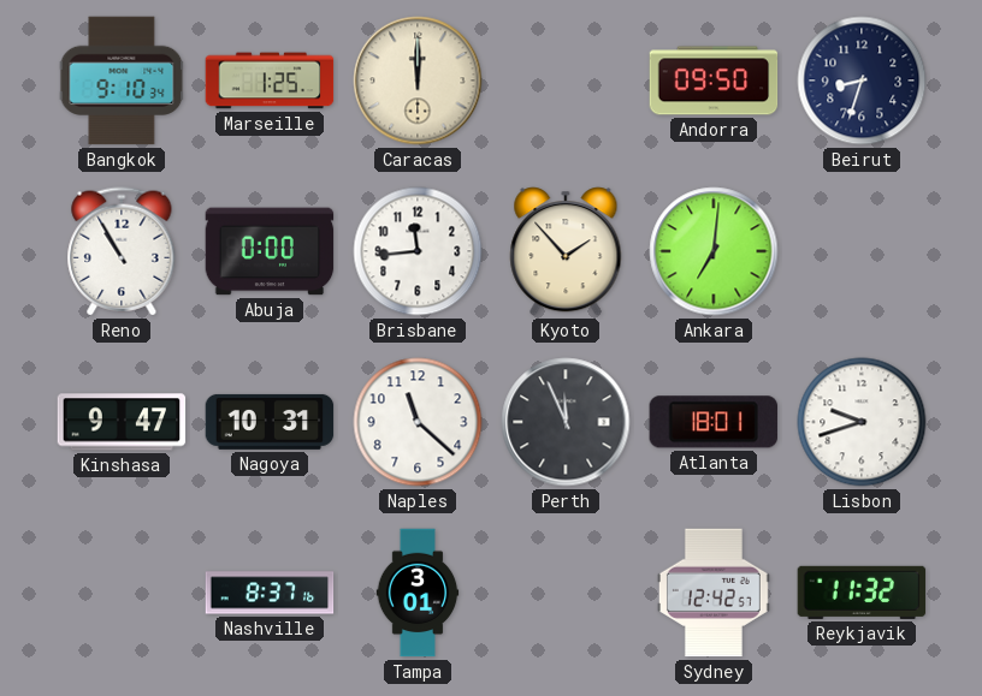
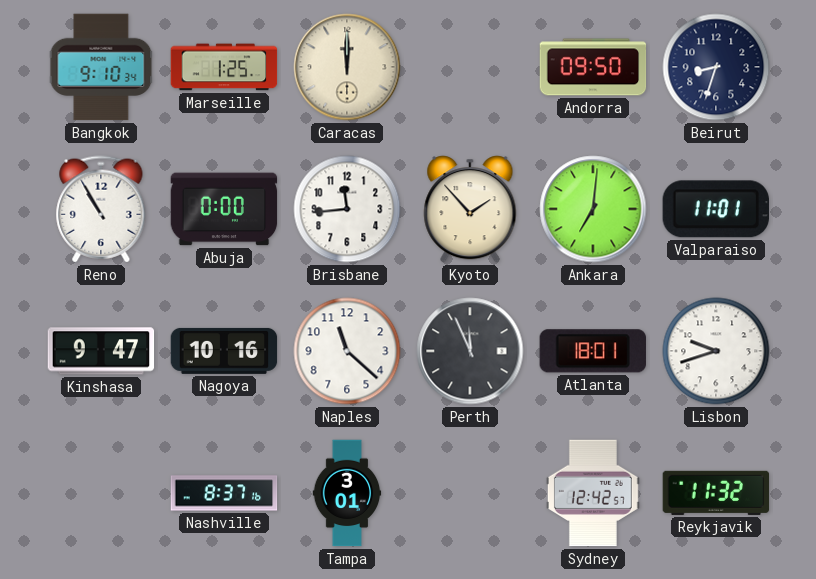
Valparaiso: none -> 11:01
Nagoya: 10:31 -> 10:16
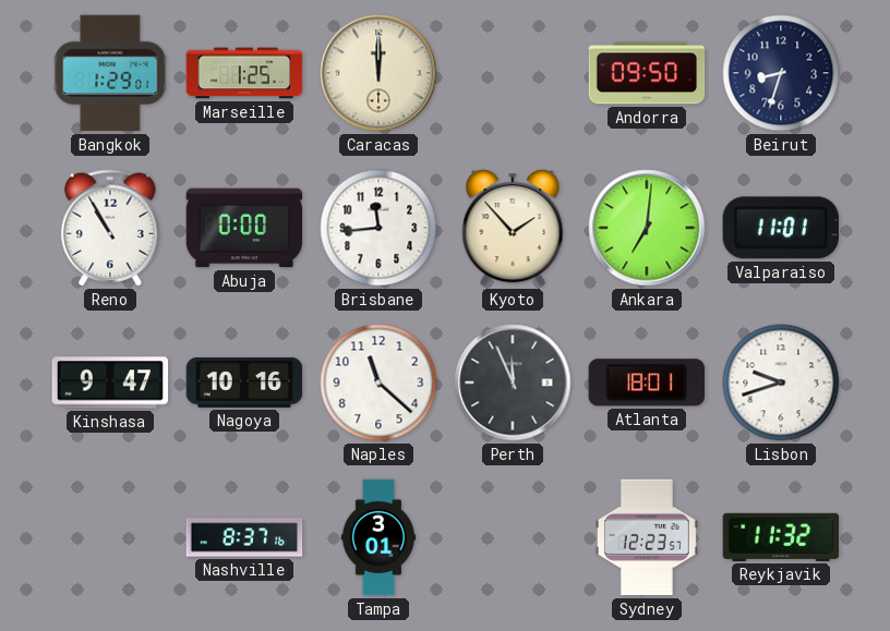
Bangkok: 9:10 -> 1:29
Sydney: 12:42 -> 12:23
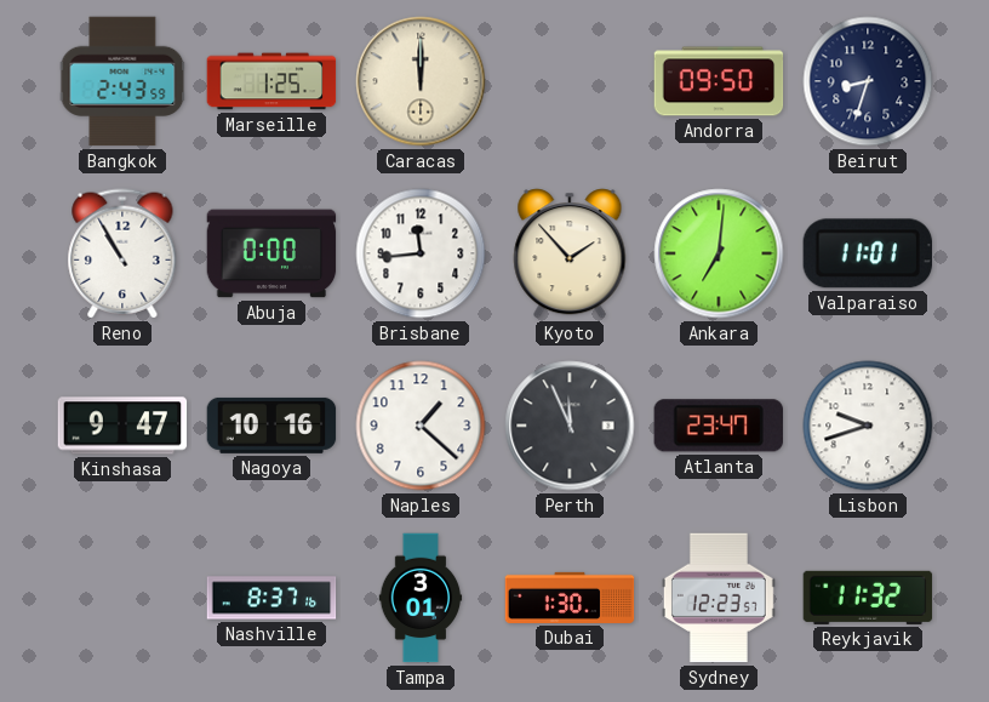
Bangkok: 1:29 -> 2:43
Naples: 11:22 -> 1:22
Atlanta: 18:01 -> 23:47
Dubai: none -> 1:30
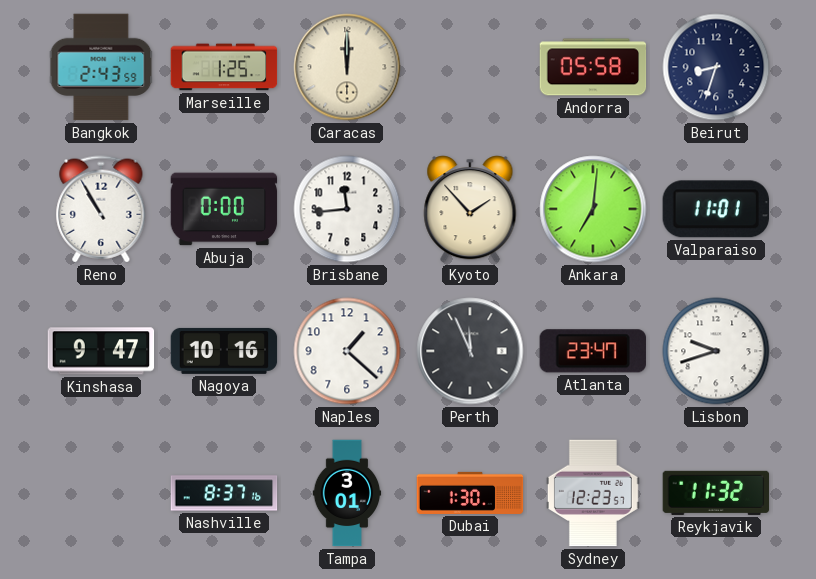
Andorra: 09:50 -> 05:58
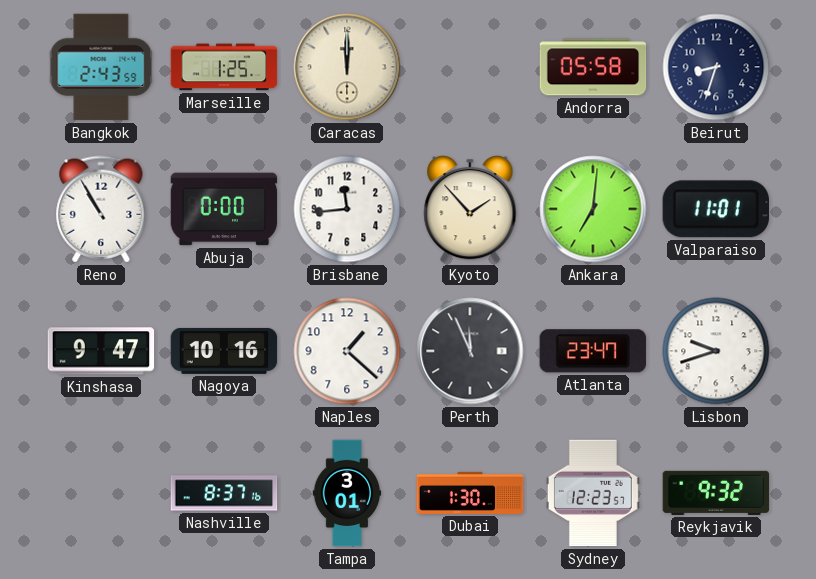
Reykjavik: 11:32 -> 9:32
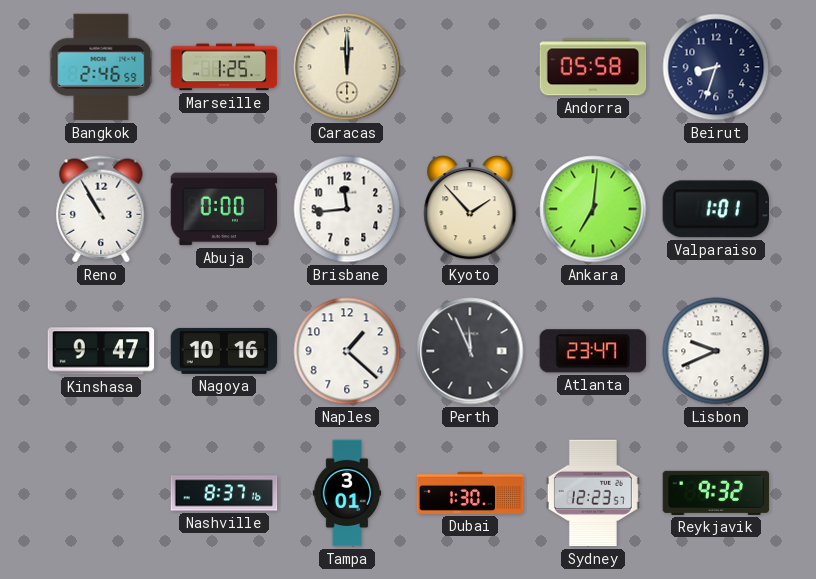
Bangkok: 2:43 -> 2:46
Valparaiso: 11:01 -> 1:01
Lisbon: 9:42 -> 9:41
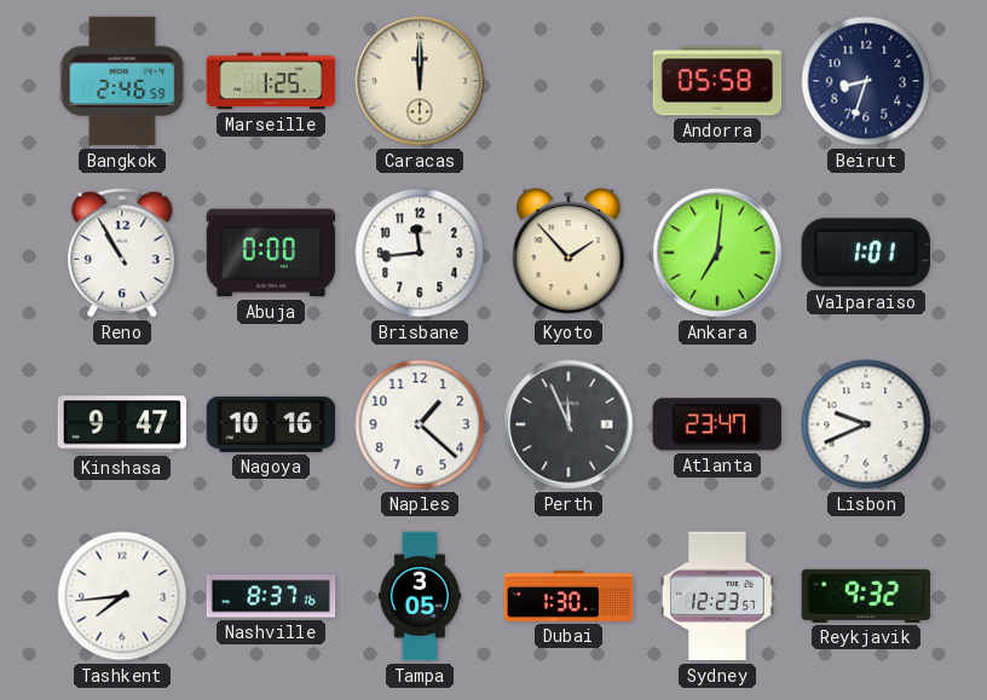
Tashkent: none -> 7:44
Tampa: 3:01 -> 3:05
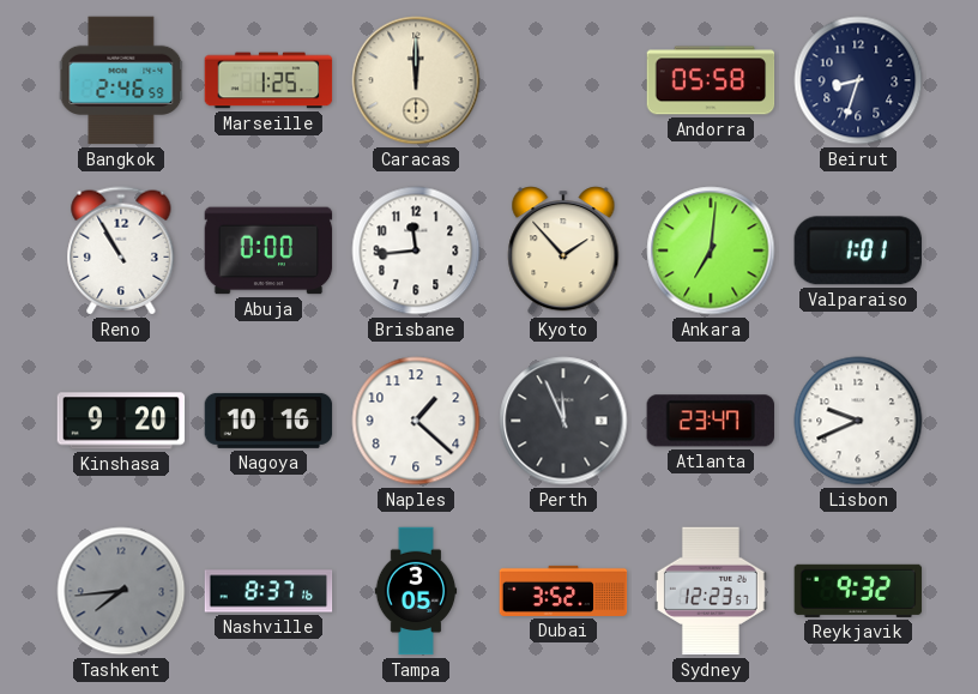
Kinshasa: 9:47 -> 9:20
Tashkent dial: white -> grey
Dubai: 1:30 -> 3:52
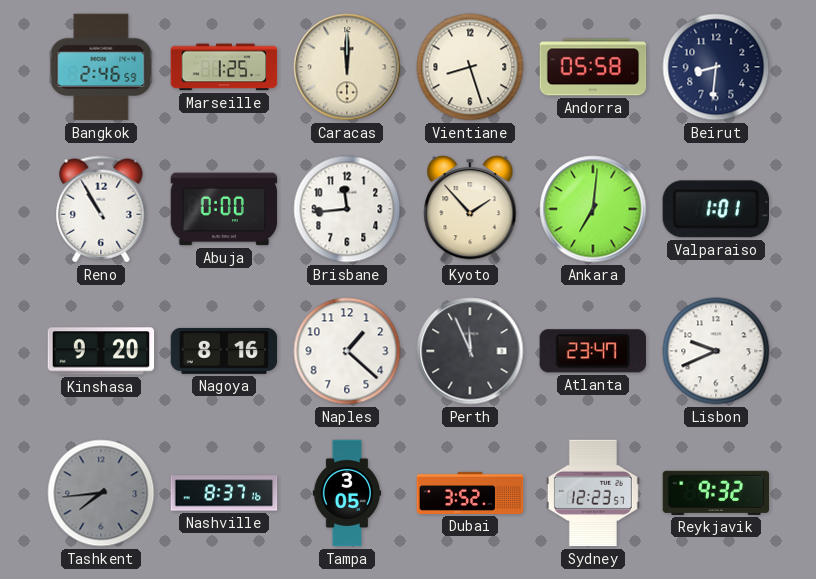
Vientiane: none -> 8:27
Beirut: 8:33 -> 8:31
Nagoya: 10:16 -> 8:16
